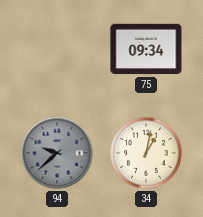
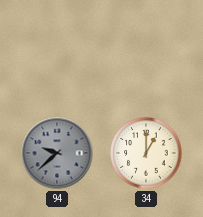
75: 09:34 -> none
34: 1:02 -> 1:00
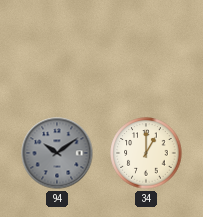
94: 9:38 -> 10:09
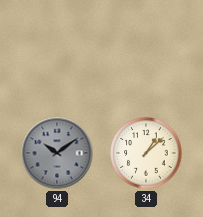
34: 1:00 -> 1:08
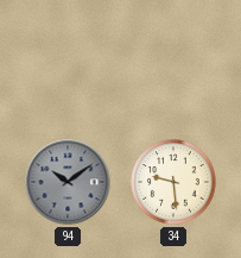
34: 1:08 -> 9:29
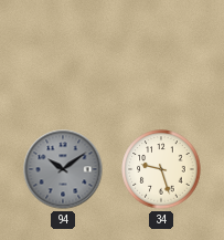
34: 9:29 -> 9:27
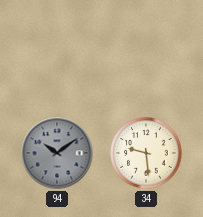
34: 9:27 -> 9:29
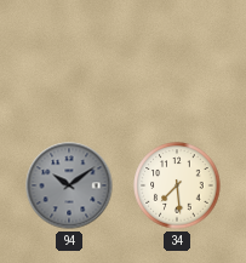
34: 9:29 -> 7:29
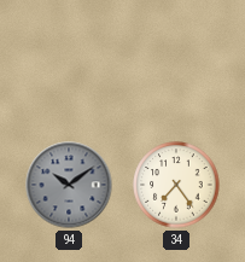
34: 7:29 -> 7:24
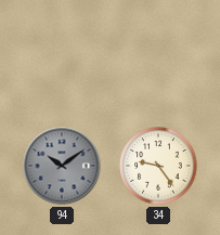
34: 7:24 -> 9:24
